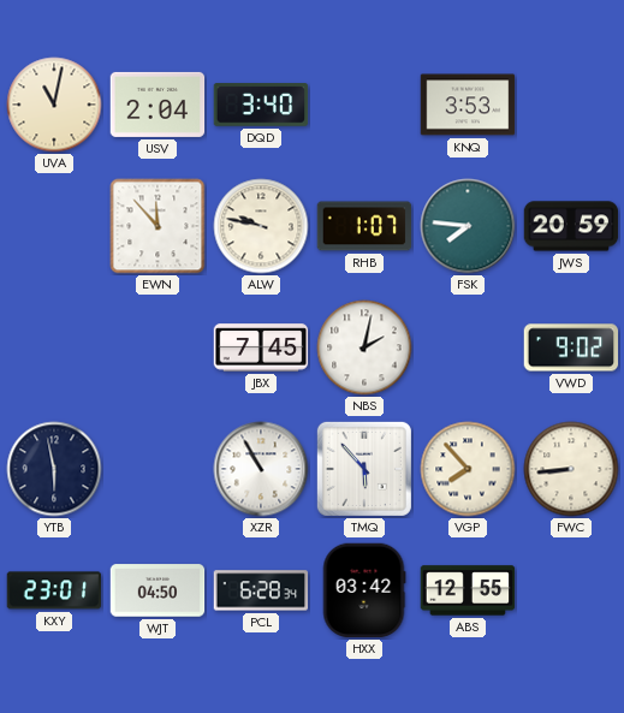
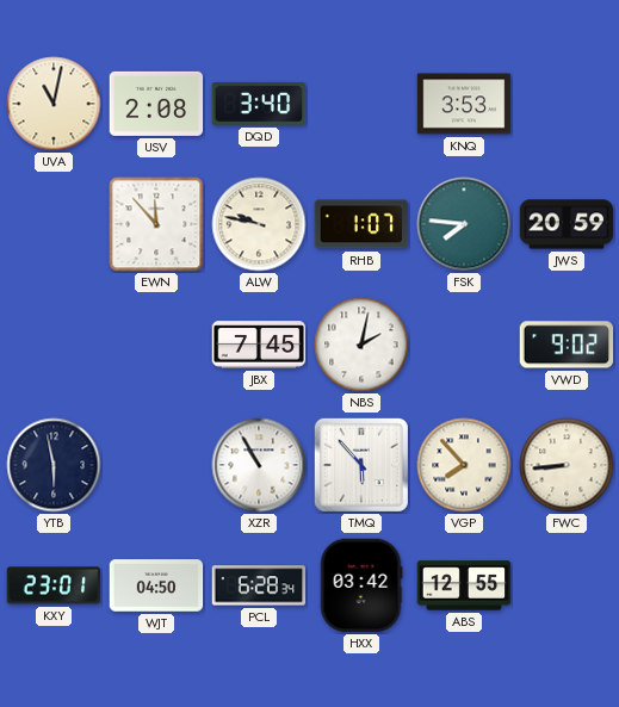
USV: 2:04 -> 2:08
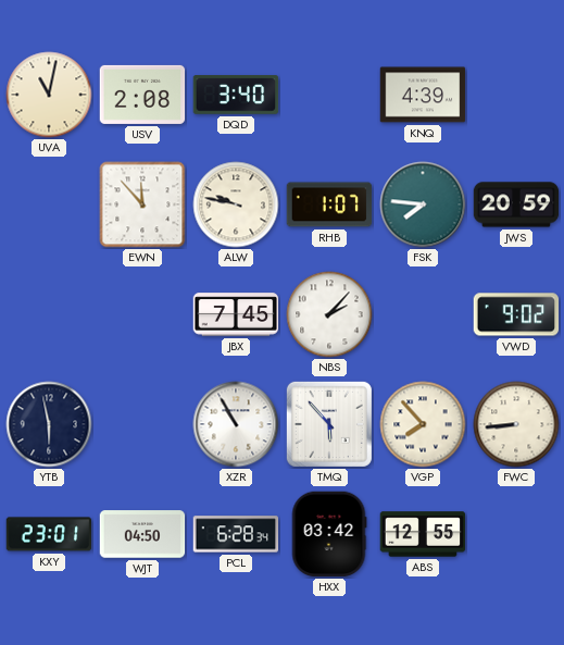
KNQ: 3:53 -> 4:39
NBS: 2:02 -> 2:07
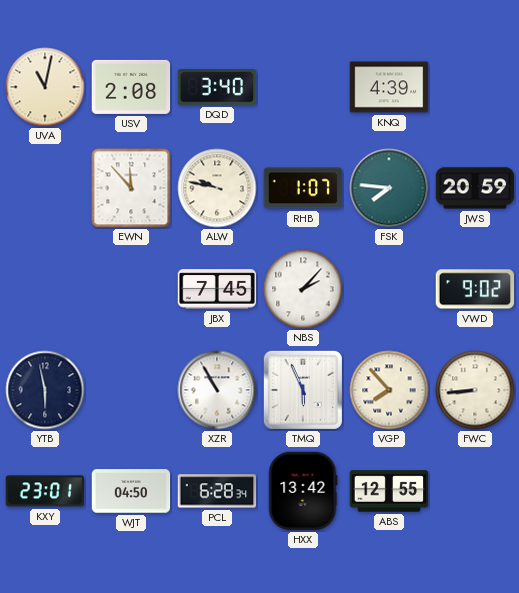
TMQ: 5:53 -> 5:56
HXX: 03:42 -> 13:42
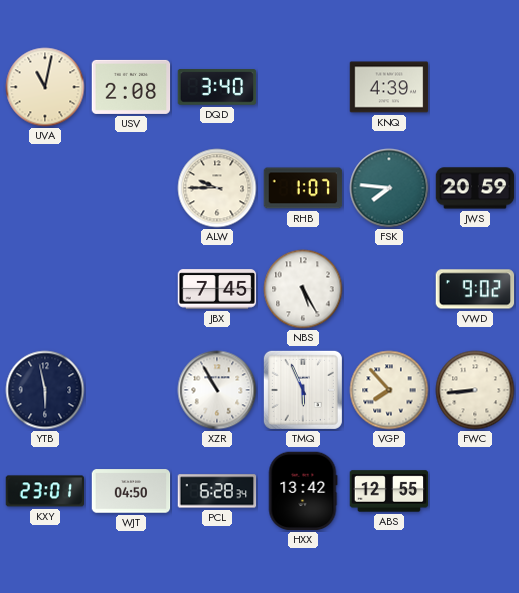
EWN: 11:53 -> none
ALW: 9:47 -> 9:45
NBS: 2:07 -> 5:25
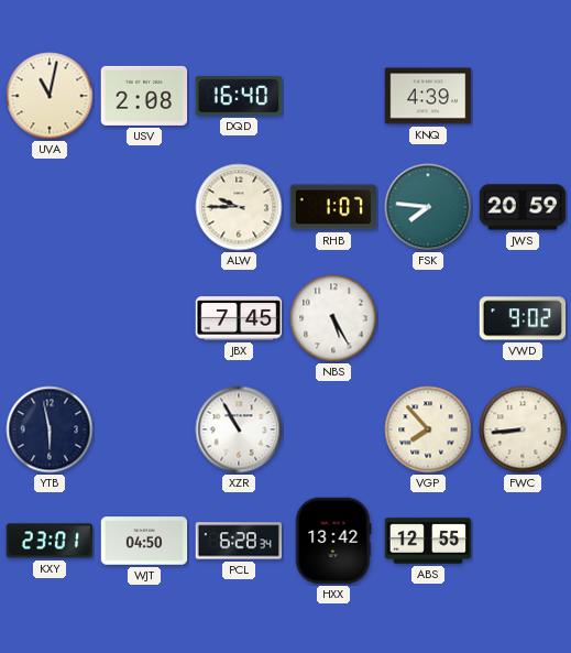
DQD: 3:40 -> 16:40
TMQ: 5:56 -> none
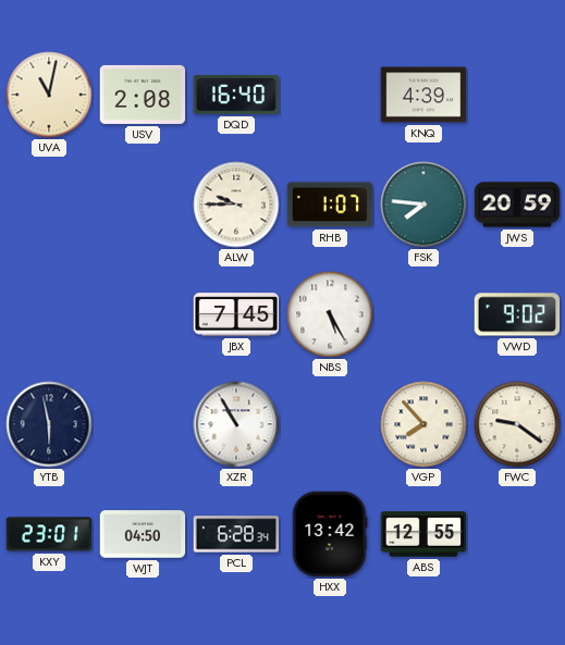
FWC: 8:44 -> 9:21
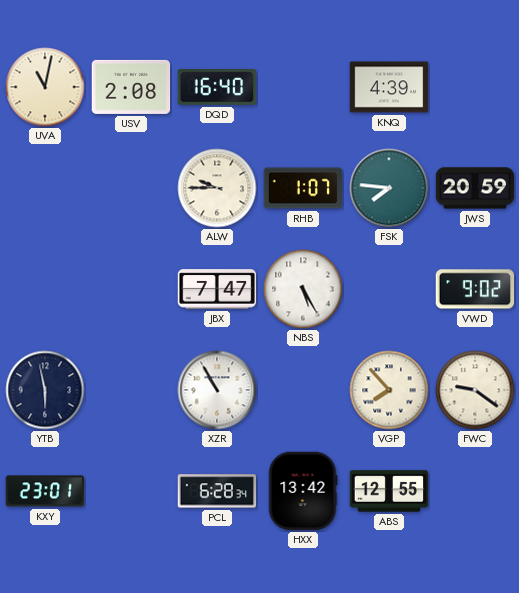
JBX: 7:45 -> 7:47
WJT: 04:50 -> none
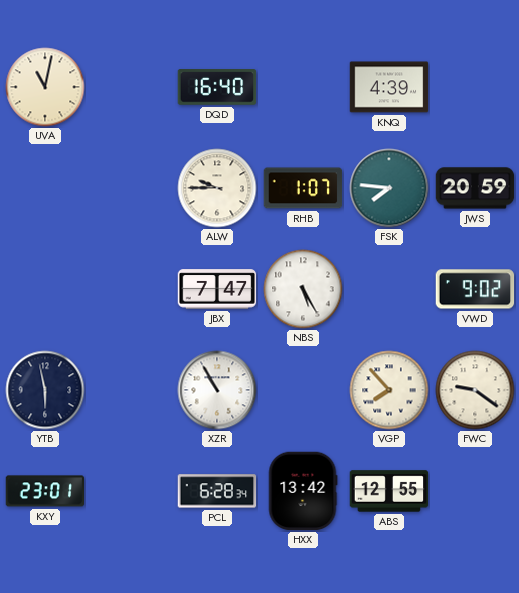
USV: 2:08 -> none
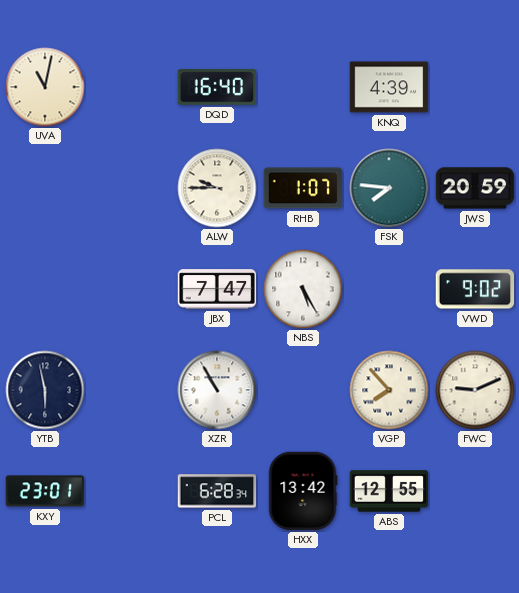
FWC: 9:21 -> 9:11
